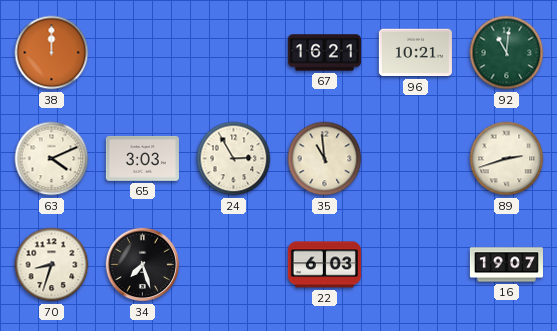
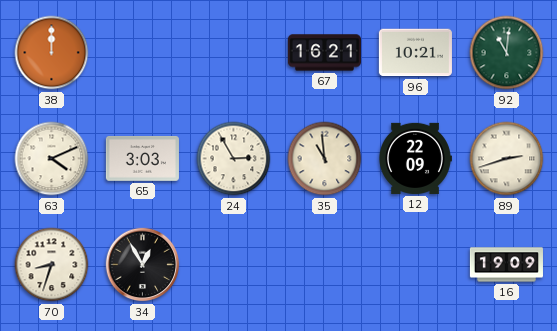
12: none -> 22:09
34: 7:27 -> 12:55
22: 6:03 -> none
16: 19:07 -> 19:09
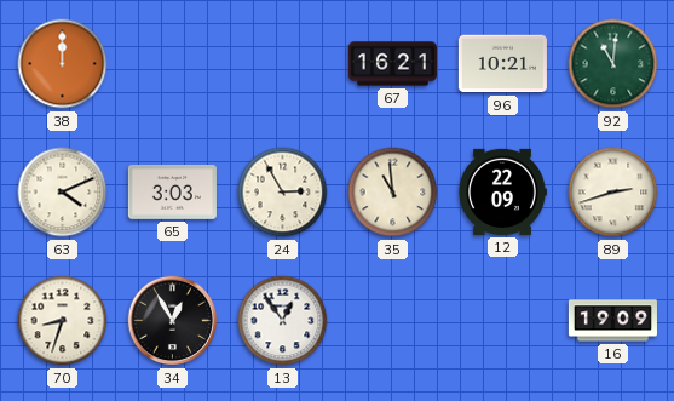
13: none -> 12:54
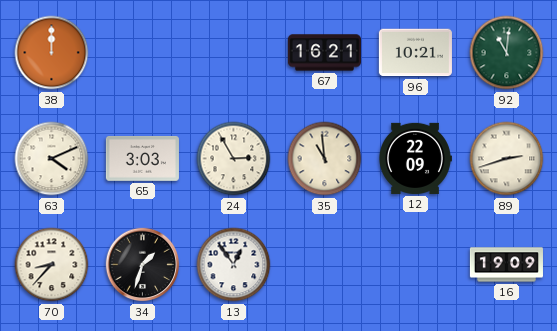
70: 8:33 -> 8:37
34: 12:55 -> 1:33
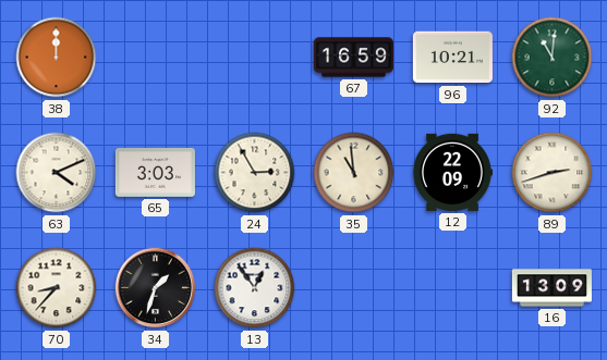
67: 16:21 -> 16:59
16: 19:09 -> 13:09
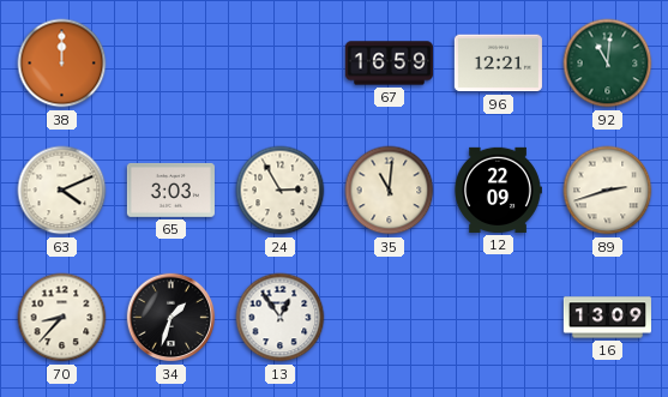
96: 10:21 -> 12:21
35: 10:59 -> 11:01
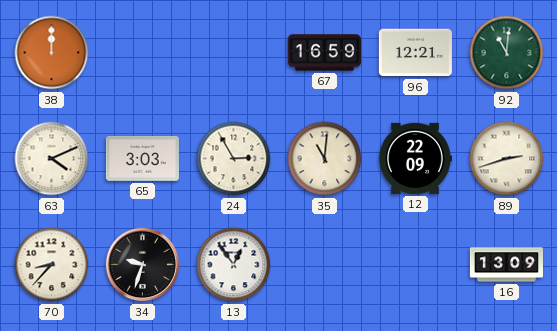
34: 1:33 -> 9:33
